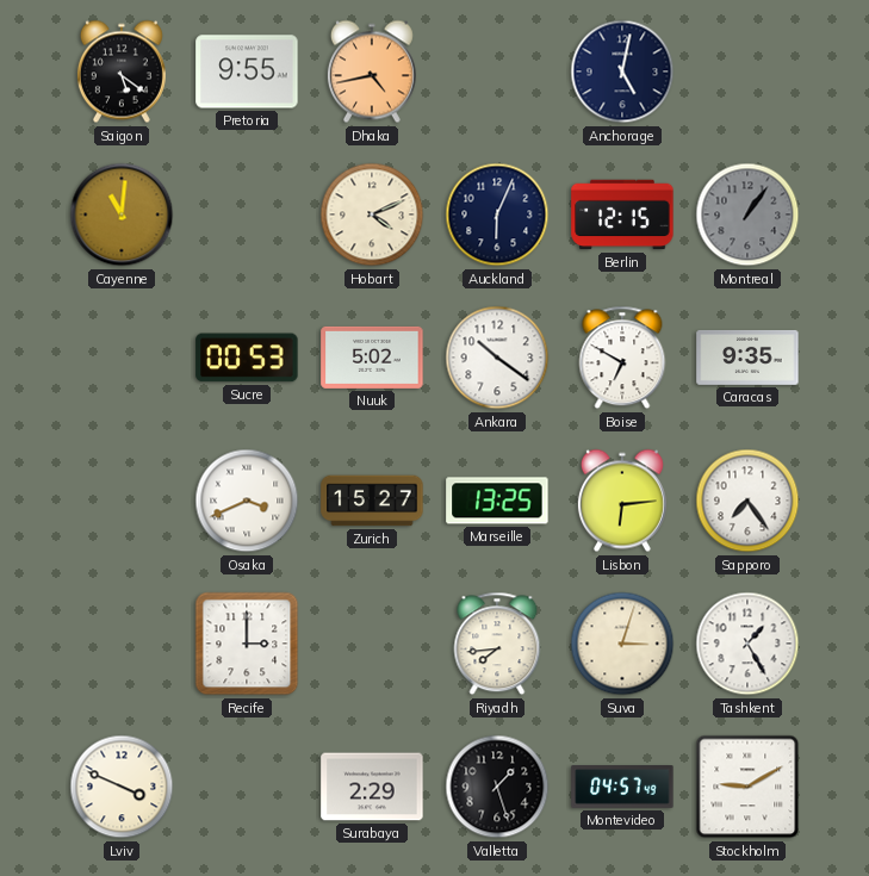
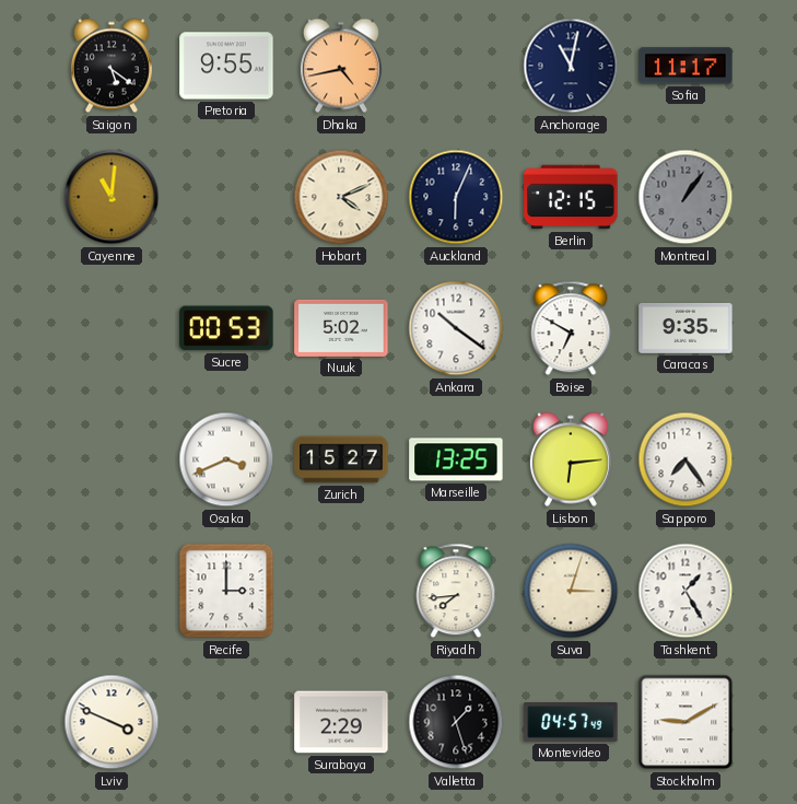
Anchorage: 5:02 -> 11:02
Sofia: none -> 11:17
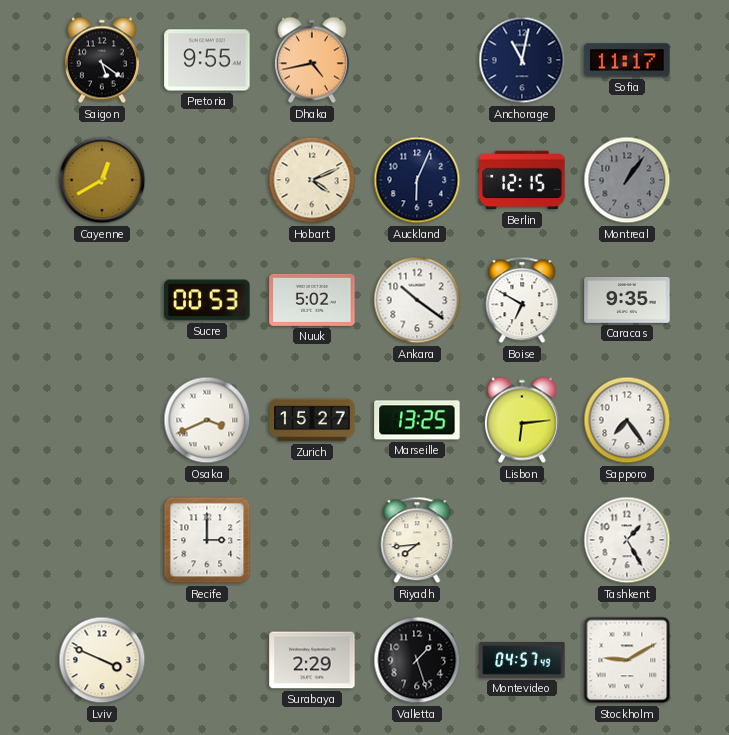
Cayenne: 11:01 -> 12:40
Suva: 3:03 -> none
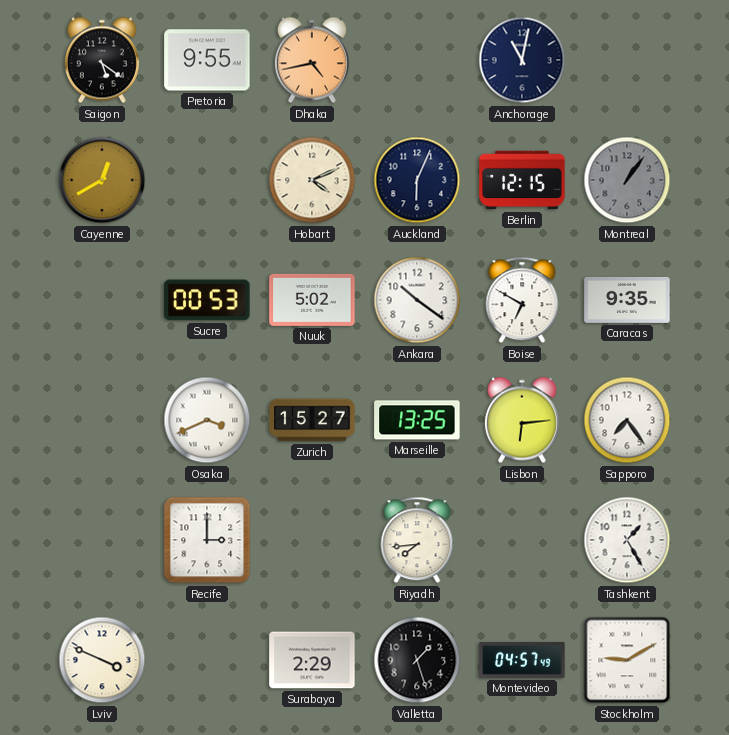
Sofia: 11:17 -> none
